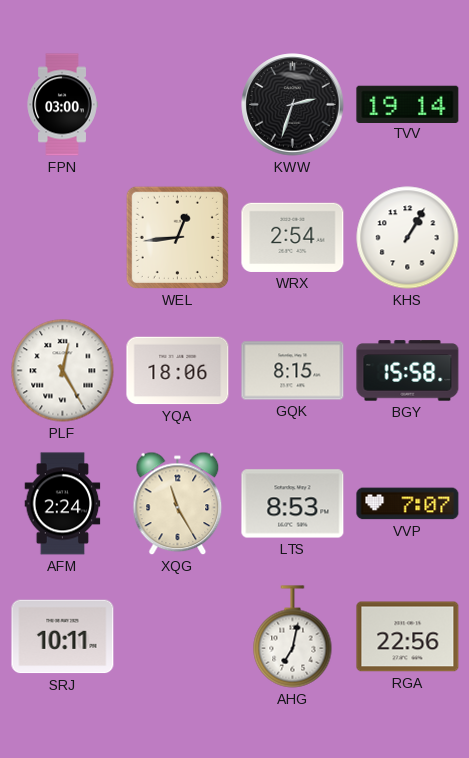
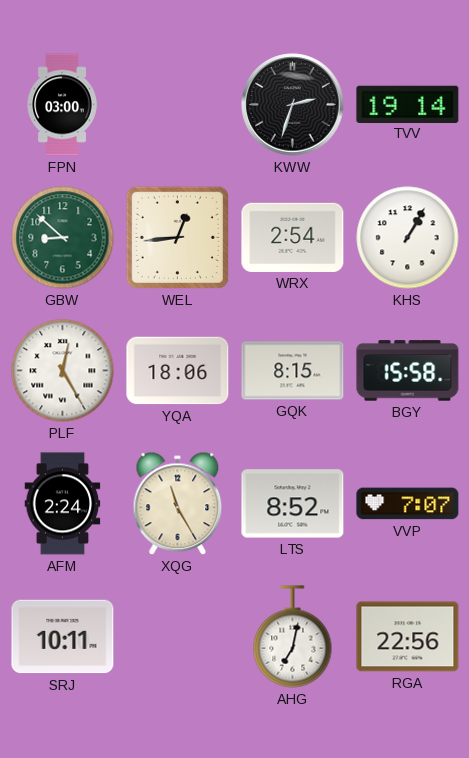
GBW: none -> 8:52
LTS: 8:53 -> 8:52
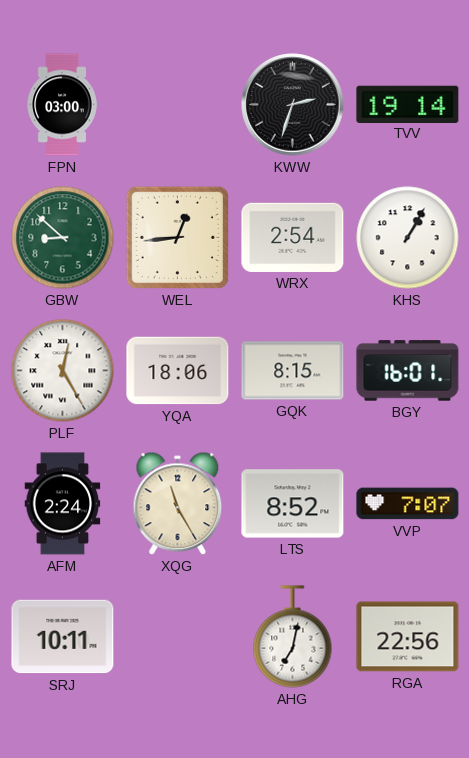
BGY: 15:58 -> 16:01
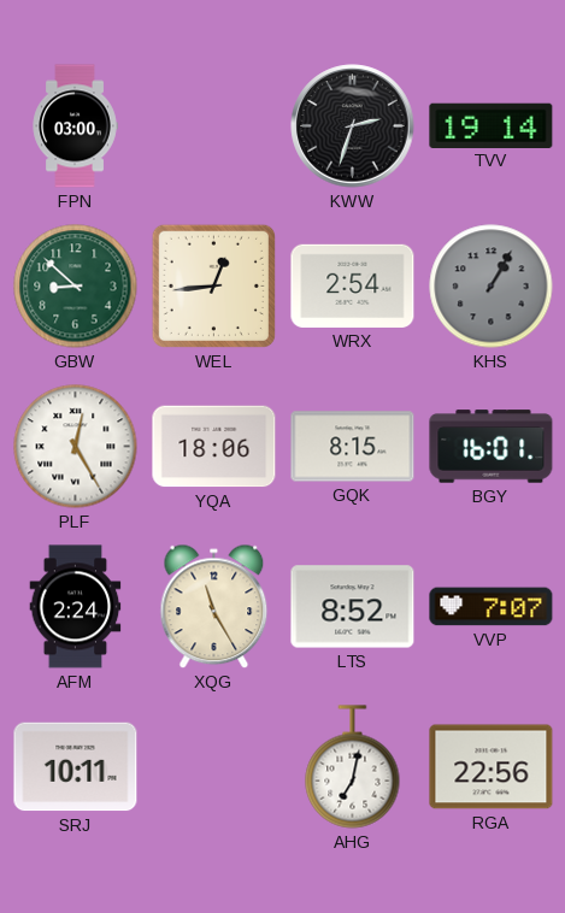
KHS dial: white -> grey
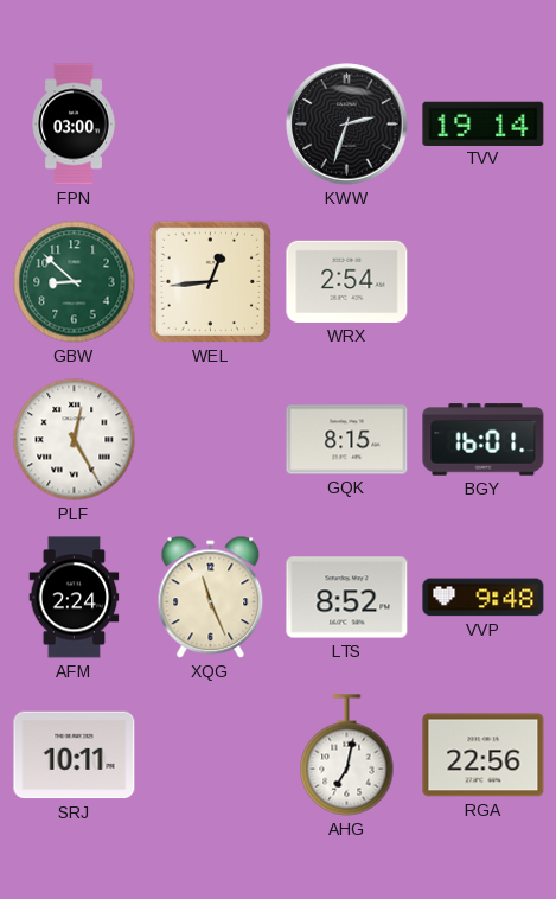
KHS: 1:05 -> none
YQA: 18:06 -> none
XQG: 11:25 -> 11:26
VVP: 7:07 -> 9:48
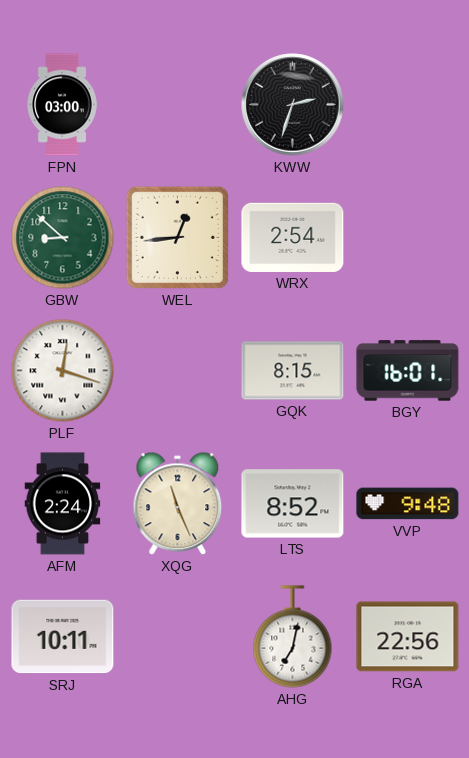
TVV: 19:14 -> none
PLF: 12:25 -> 12:18
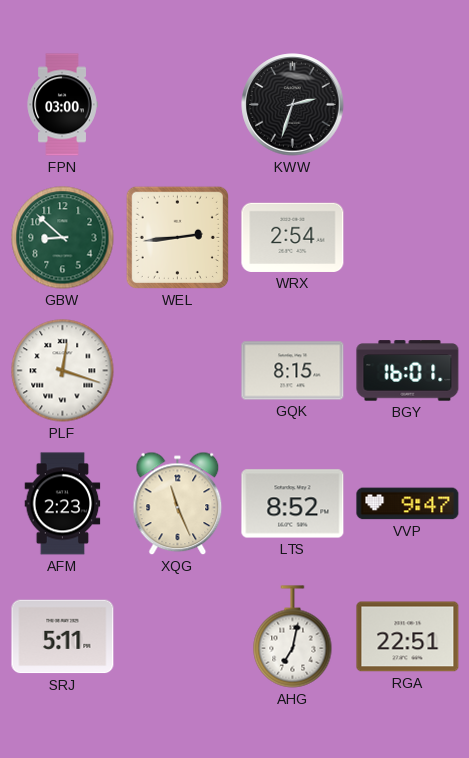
WEL: 12:44 -> 2:44
AFM: 2:24 -> 2:23
VVP: 9:48 -> 9:47
SRJ: 10:11 -> 5:11
RGA: 22:56 -> 22:51
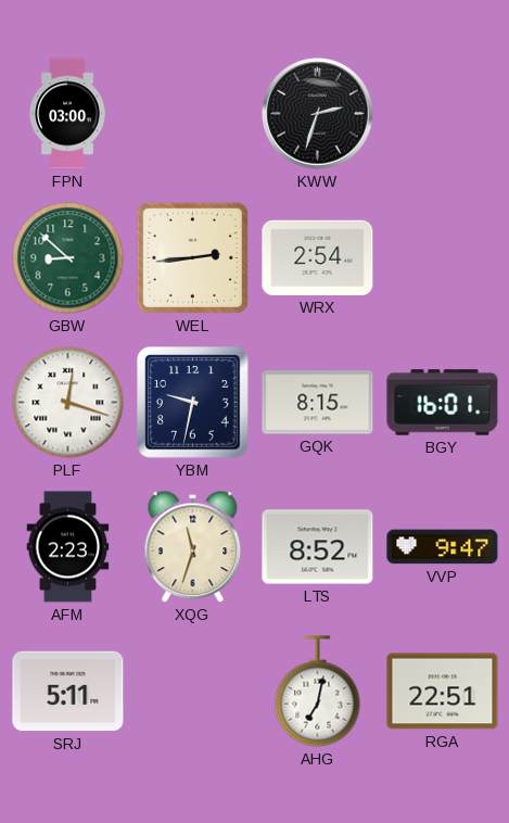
YBM: none -> 9:32
XQG: 11:26 -> 11:33
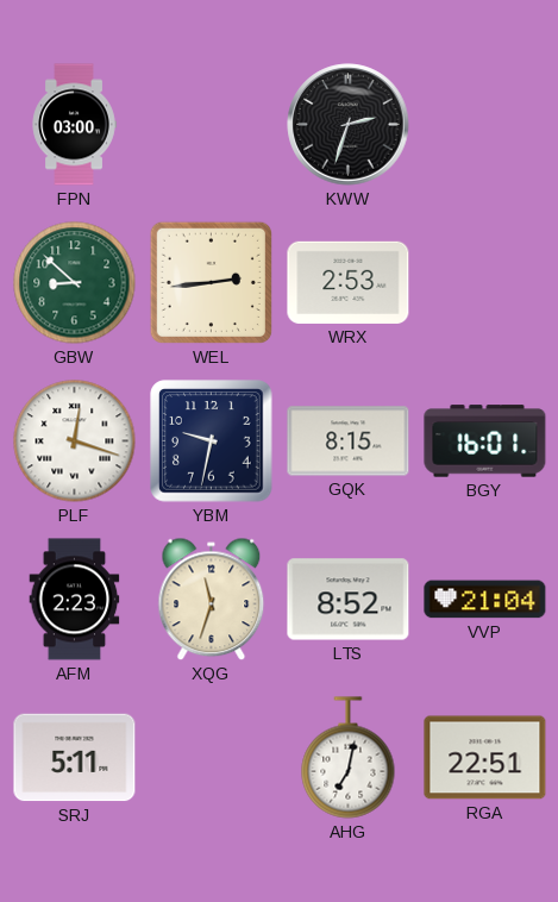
WRX: 2:54 -> 2:53
VVP: 9:47 -> 21:04
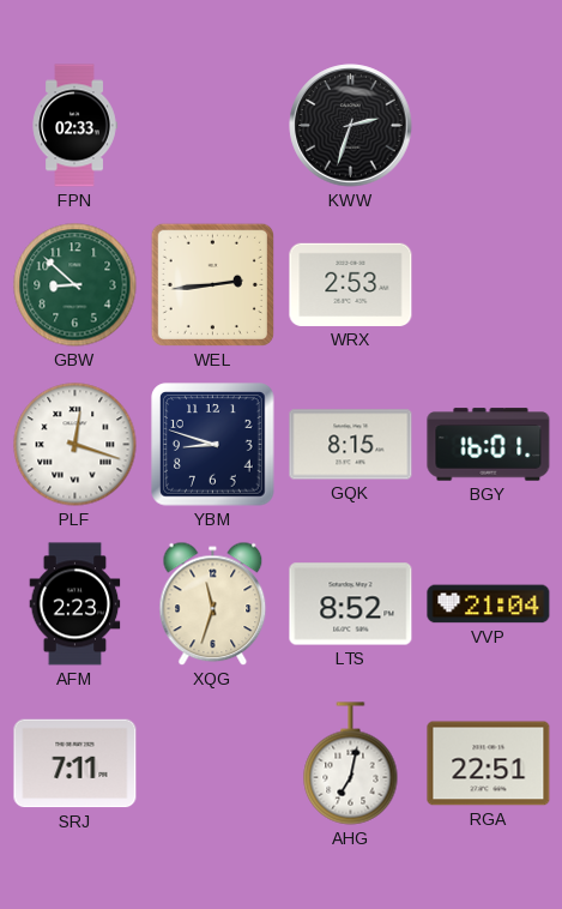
FPN: 03:00 -> 02:33
YBM: 9:32 -> 8:48
SRJ: 5:11 -> 7:11
